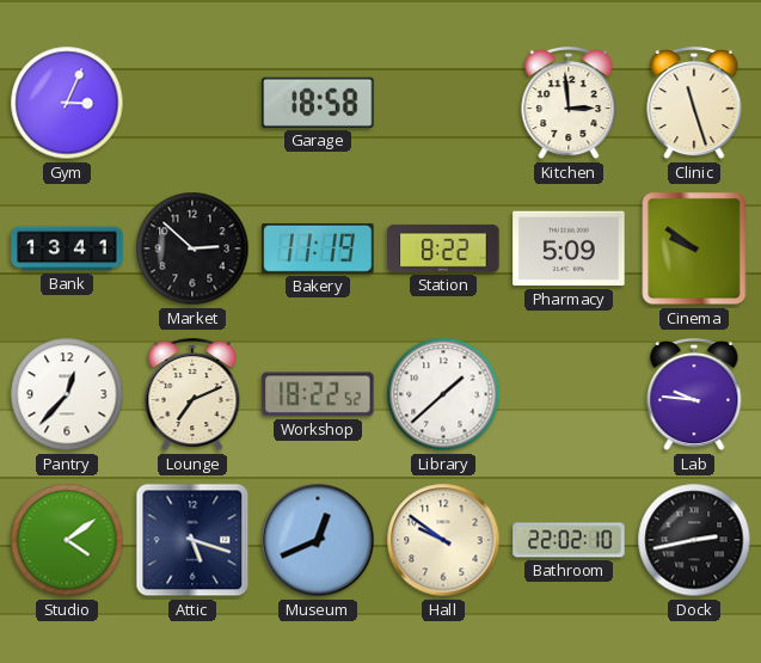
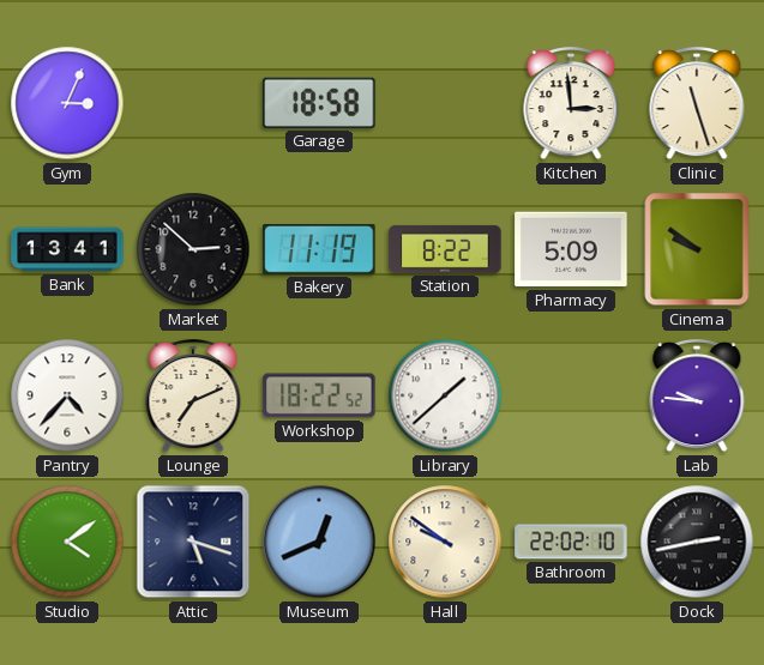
Pantry: 12:37 -> 4:37
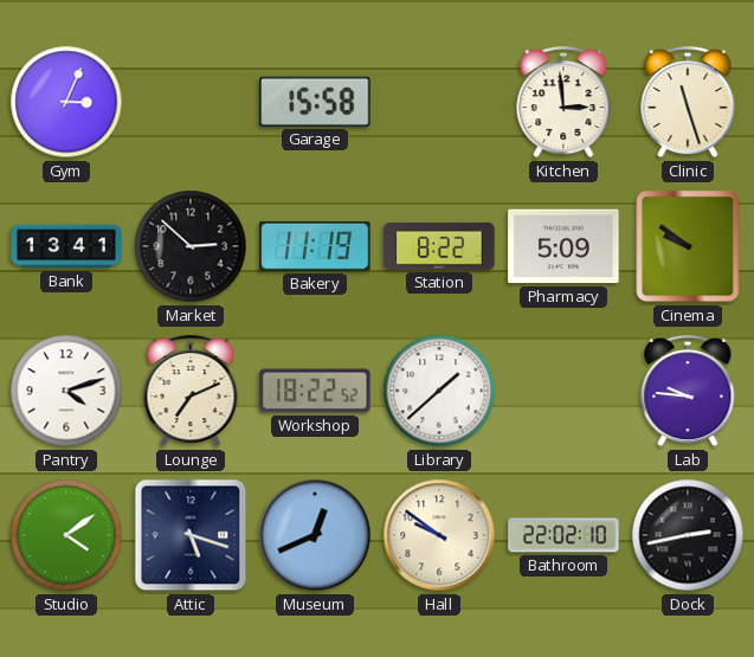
Garage: 18:58 -> 15:58
Pantry: 4:37 -> 4:12
